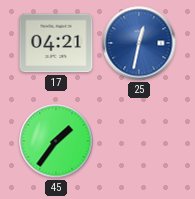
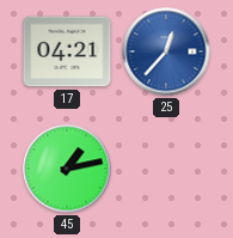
25: 12:32 -> 12:37
45: 1:36 -> 1:13
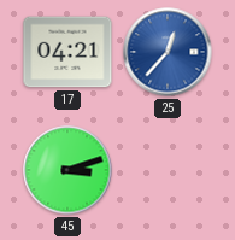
45: 1:13 -> 3:12
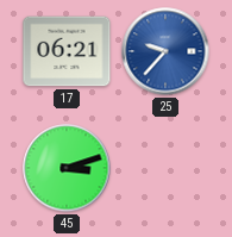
17: 04:21 -> 06:21
25: 12:37 -> 9:37
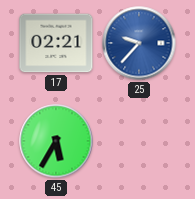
17: 06:21 -> 02:21
45: 3:12 -> 5:35
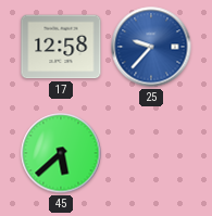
17: 02:21 -> 12:58
45: 5:35 -> 5:38
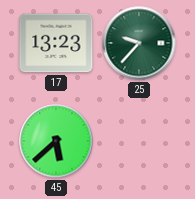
17: 12:58 -> 13:23
25 dial: blue -> green
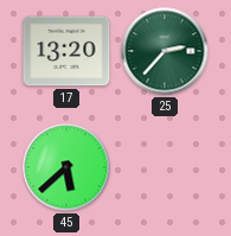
17: 13:23 -> 13:20
25: 9:37 -> 2:37
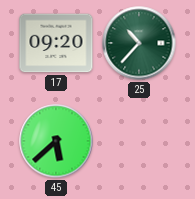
17: 13:20 -> 09:20
25: 2:37 -> 10:37
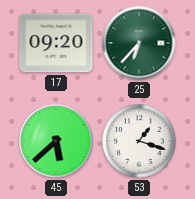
25: 10:37 -> 6:37
53: none -> 1:18
